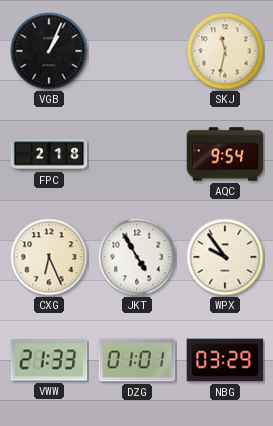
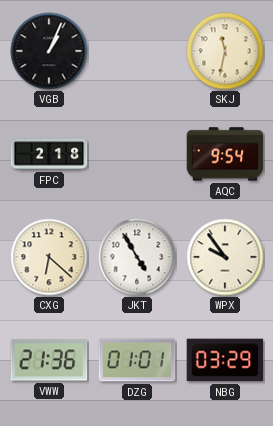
CXG: 6:26 -> 6:22
VWW: 21:33 -> 21:36
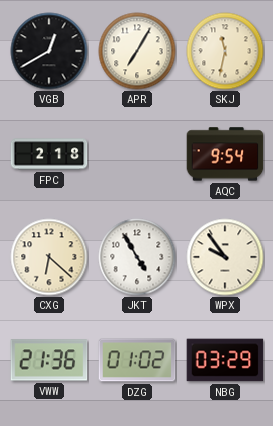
VGB: 1:04 -> 12:40
APR: none -> 7:05
DZG: 01:01 -> 01:02
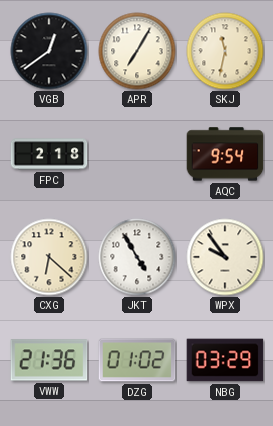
VGB: 12:40 -> 12:39
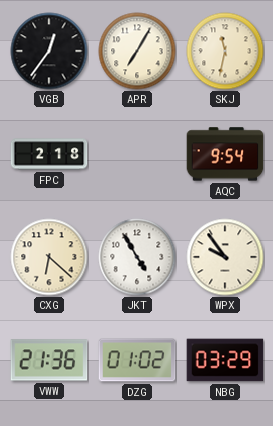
VGB: 12:39 -> 12:36
